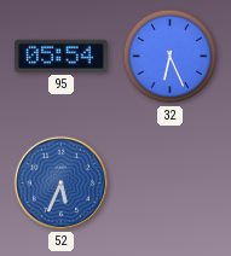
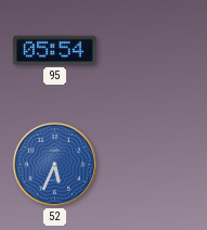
32: 6:26 -> none
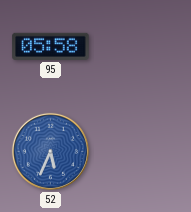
95: 05:54 -> 05:58
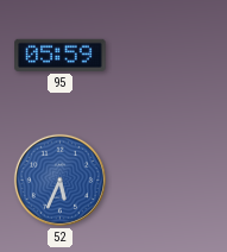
95: 05:58 -> 05:59
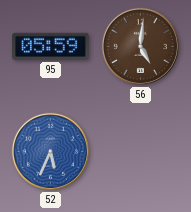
56: none -> 5:01
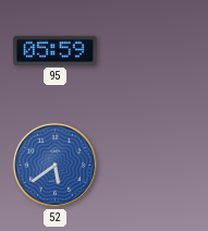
56: 5:01 -> none
52: 5:34 -> 5:39
